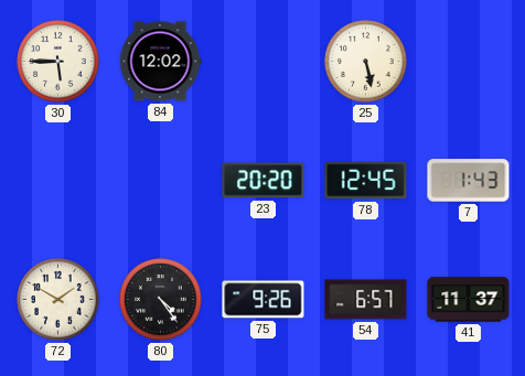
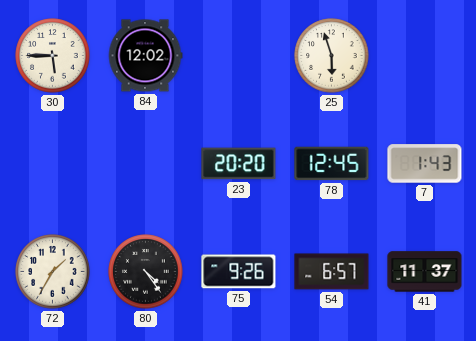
25: 5:28 -> 5:57
72: 1:50 -> 1:35
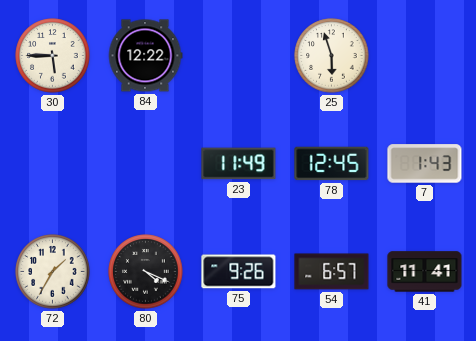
84: 12:02 -> 12:22
23: 20:20 -> 11:49
80: 4:24 -> 4:19
41: 11:37 -> 11:41
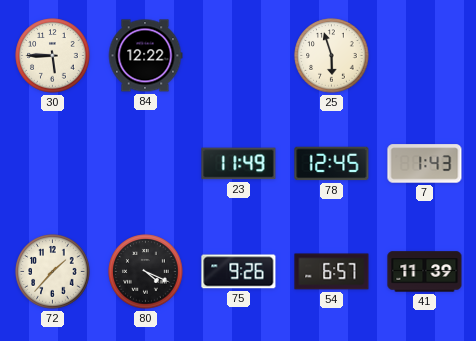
72: 1:35 -> 1:37
41: 11:41 -> 11:39
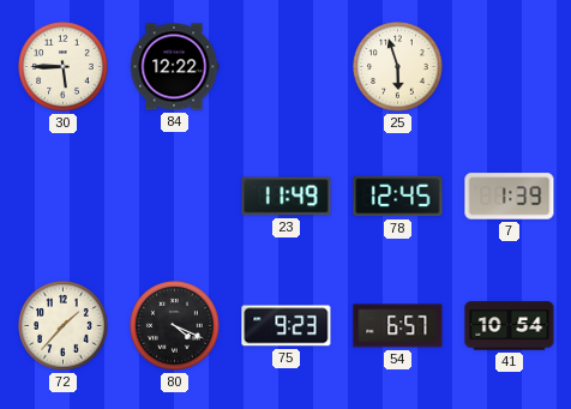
7: 1:43 -> 1:39
75: 9:26 -> 9:23
41: 11:39 -> 10:54
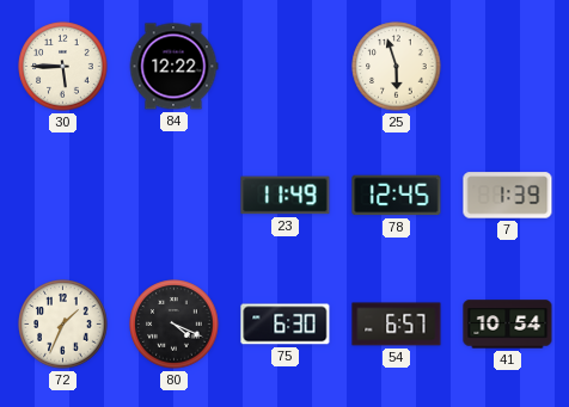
72: 1:37 -> 1:34
75: 9:23 -> 6:30
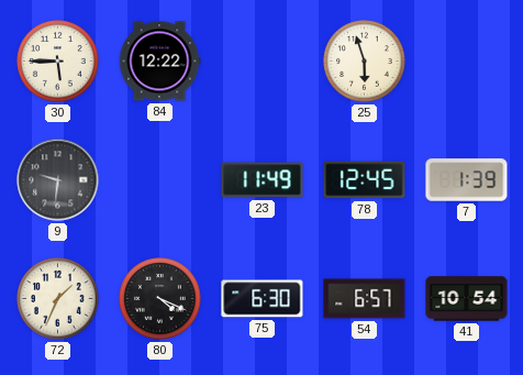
9: none -> 9:31
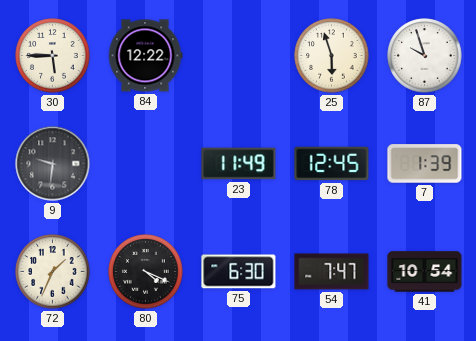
87: none -> 9:57
54: 6:57 -> 7:47
